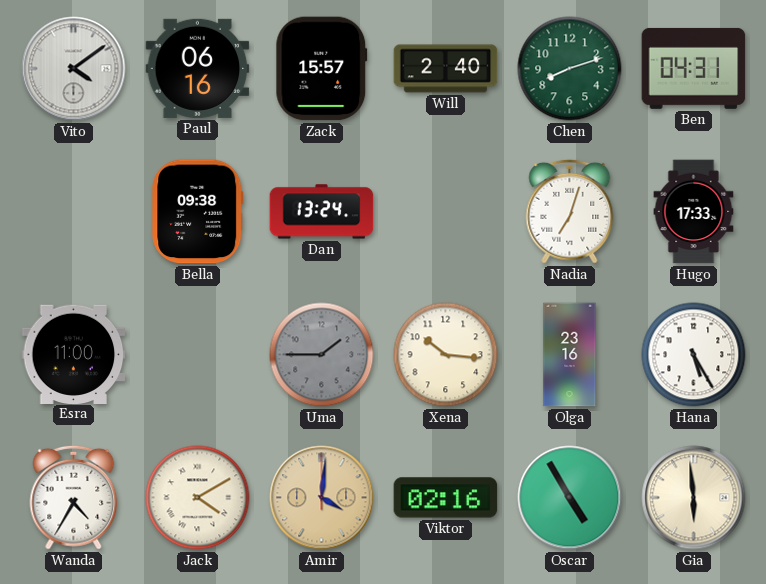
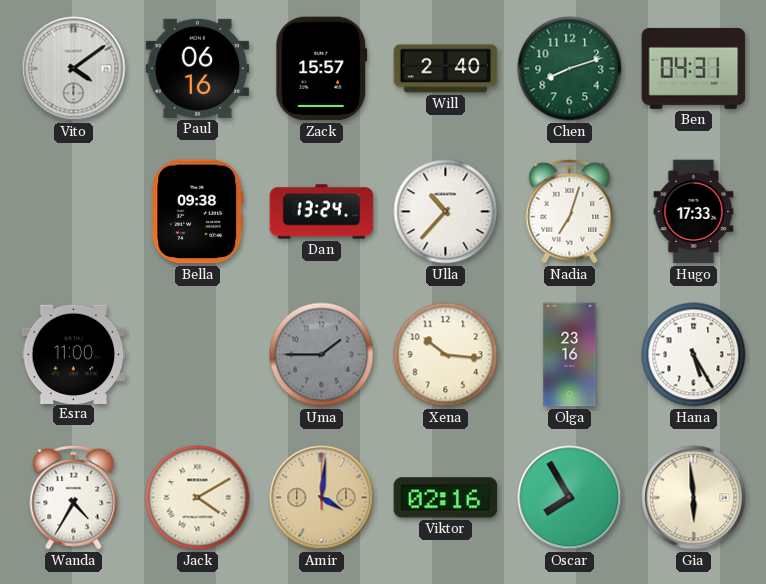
Ulla: none -> 10:37
Oscar: 4:55 -> 7:55
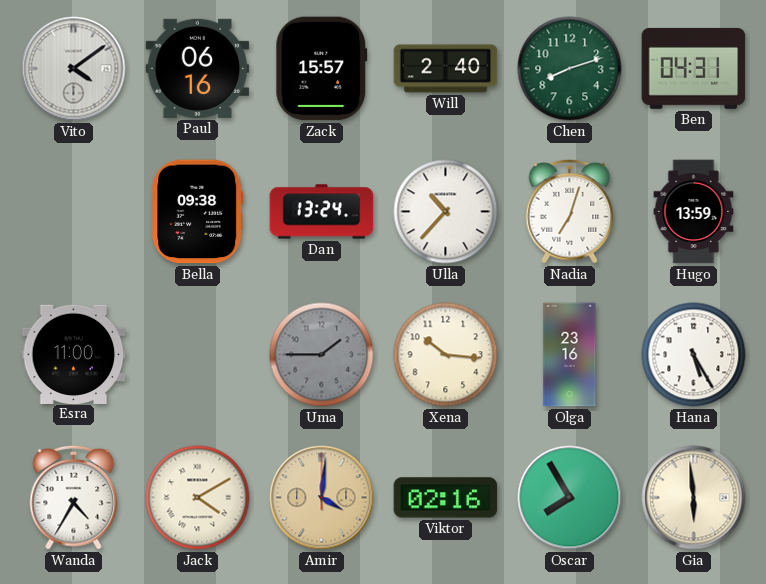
Hugo: 17:33 -> 13:59
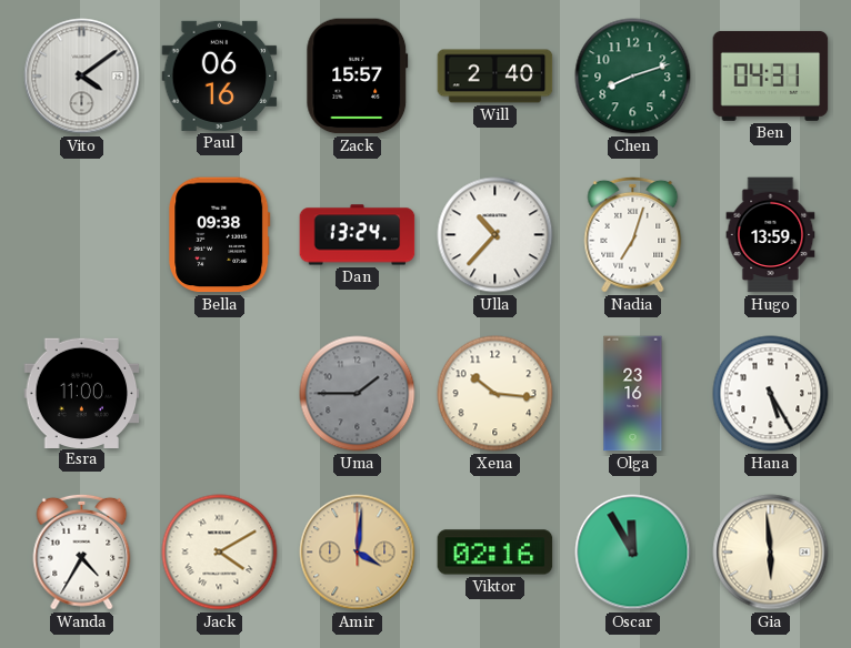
Oscar: 7:55 -> 11:55
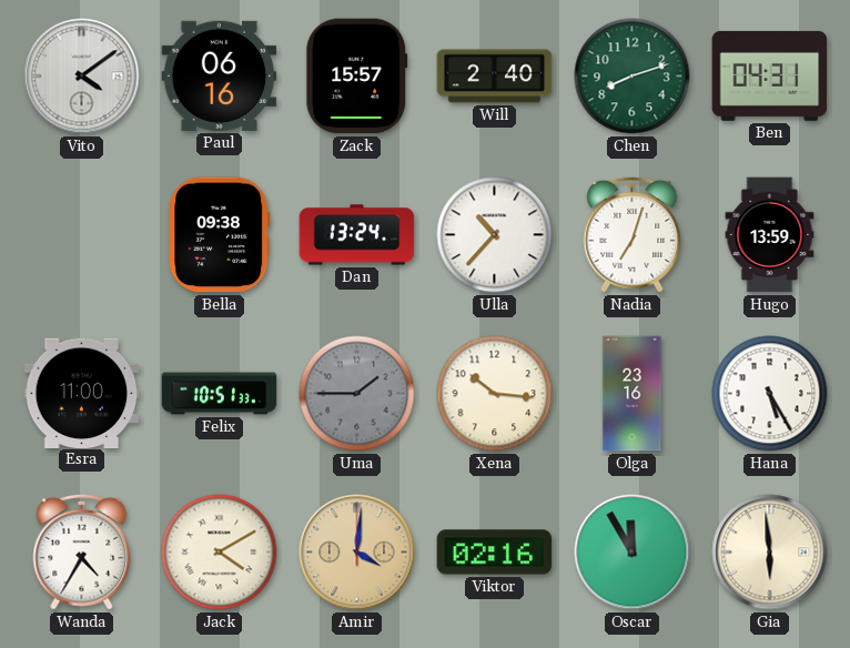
Felix: none -> 10:51
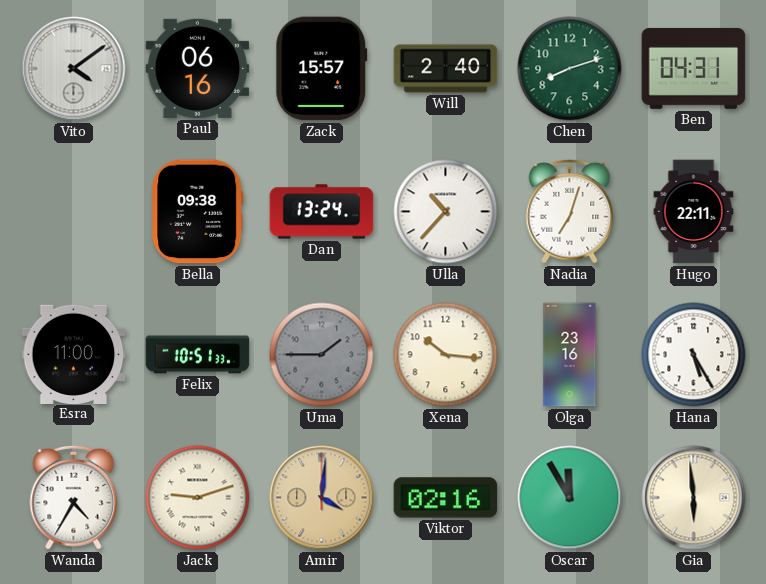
Hugo: 13:59 -> 22:11
Jack: 4:10 -> 9:12
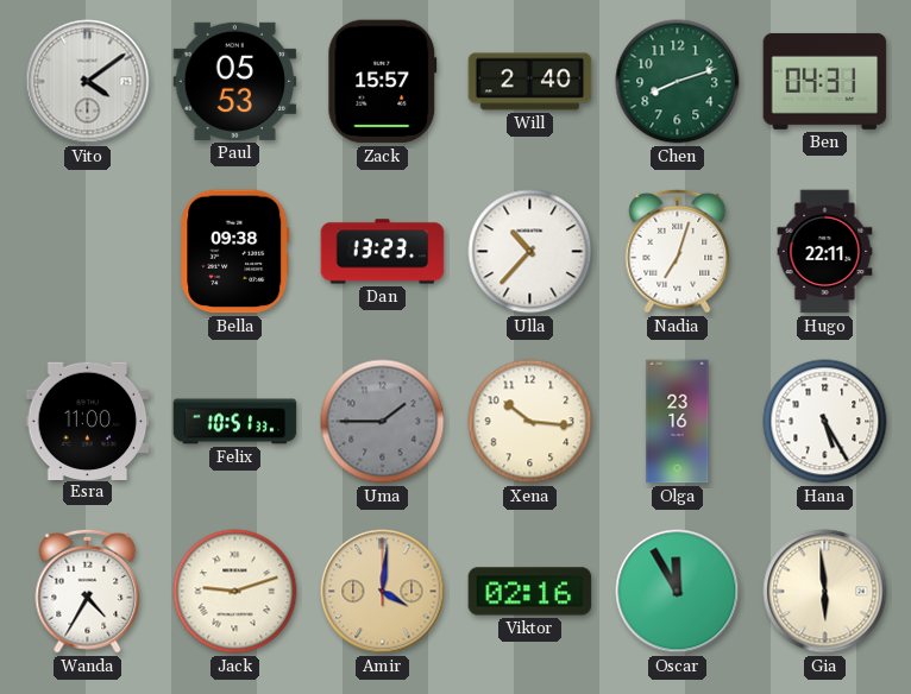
Paul: 06:16 -> 05:53
Dan: 13:24 -> 13:23
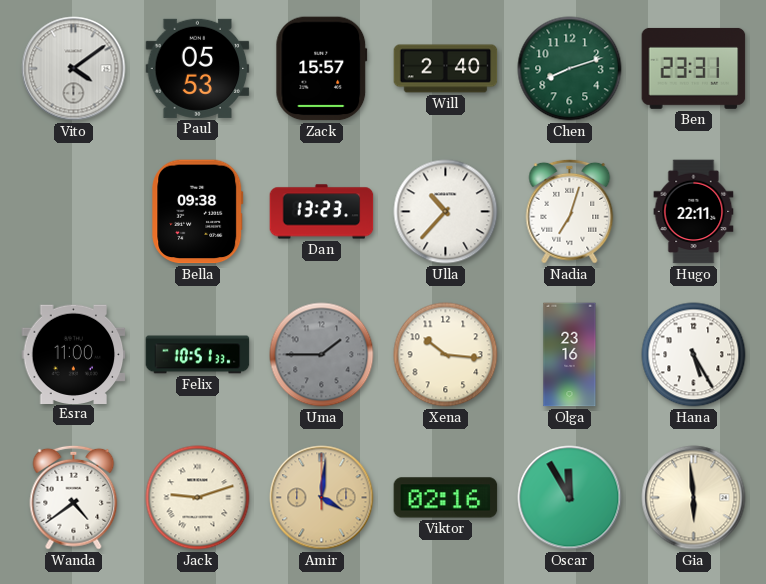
Ben: 04:31 -> 23:31
Wanda: 4:35 -> 4:39
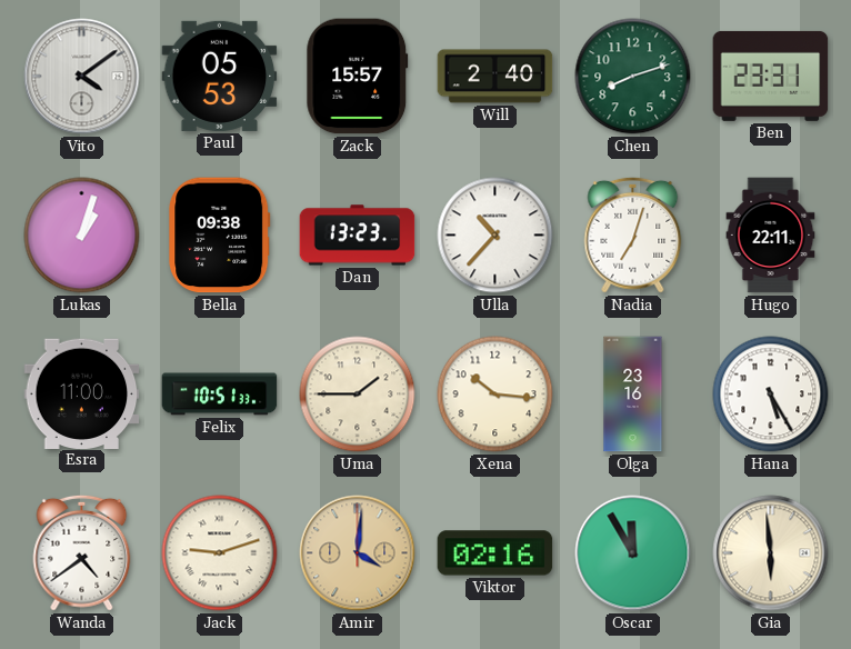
Lukas: none -> 1:03
Uma dial: grey -> cream
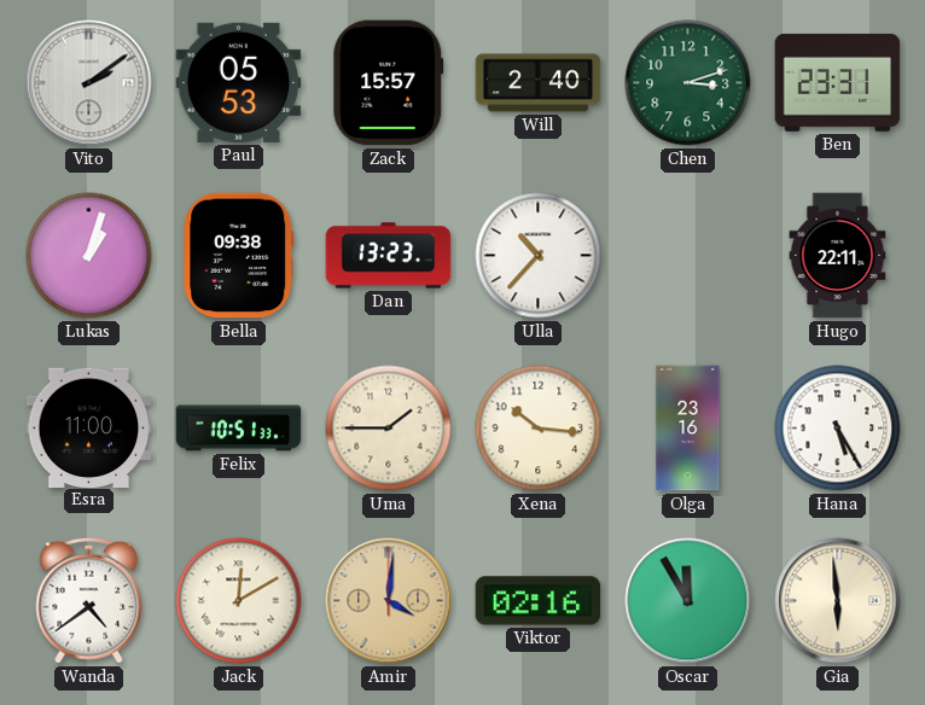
Vito: 4:09 -> 2:09
Chen: 8:12 -> 3:12
Nadia: 7:03 -> none
Jack: 9:12 -> 12:10
